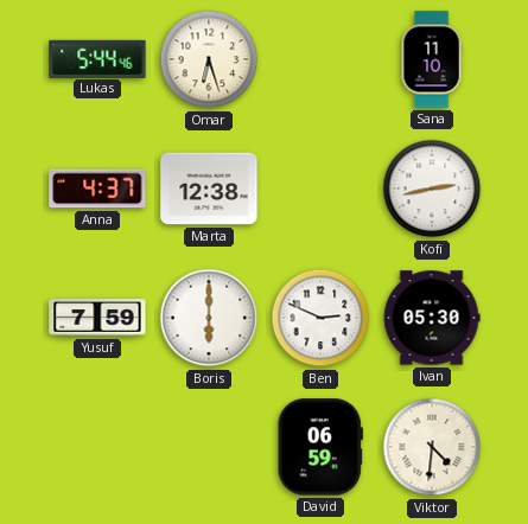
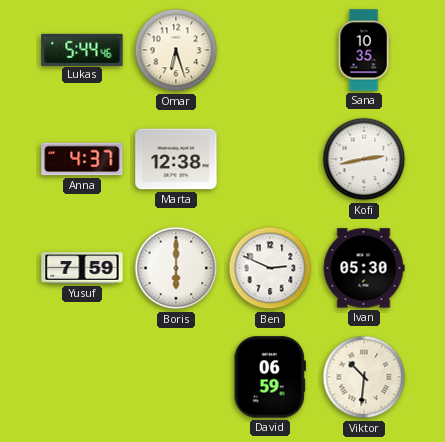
Sana: 11:10 -> 10:35
Viktor: 4:31 -> 10:31
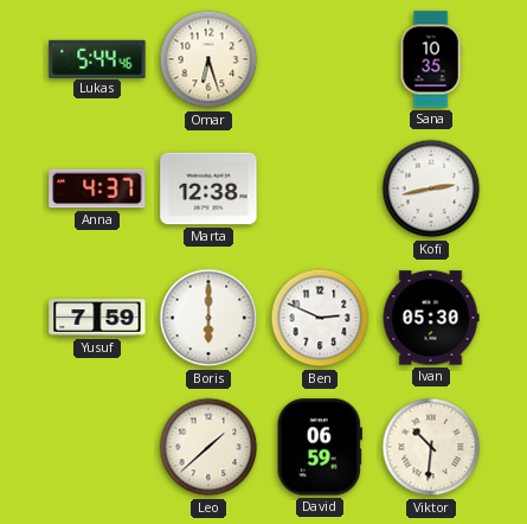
Leo: none -> 1:38
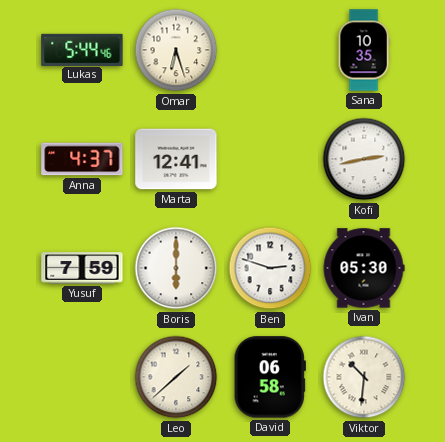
Marta: 12:38 -> 12:41
Ben: 2:49 -> 2:48
David: 06:59 -> 06:58
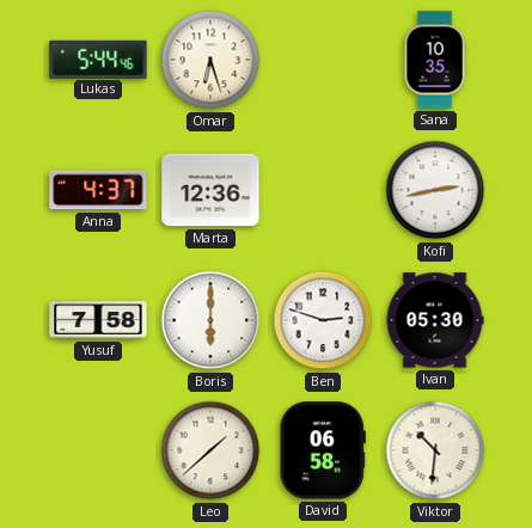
Marta: 12:41 -> 12:36
Yusuf: 7:59 -> 7:58
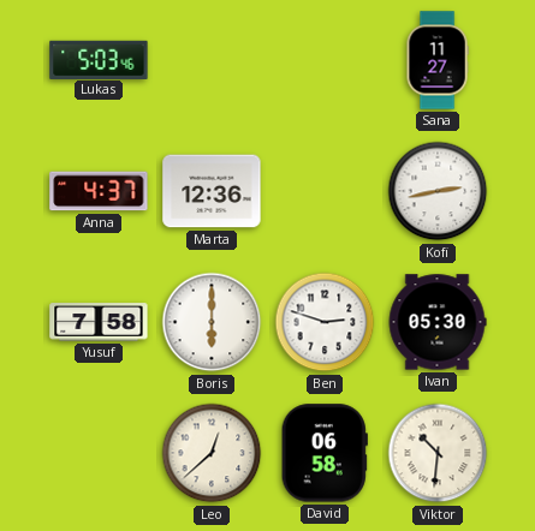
Lukas: 5:44 -> 5:03
Omar: 6:27 -> none
Sana: 10:35 -> 11:27
Leo: 1:38 -> 12:38
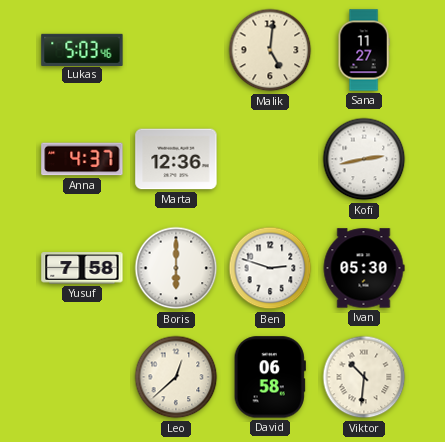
Malik: none -> 5:01
